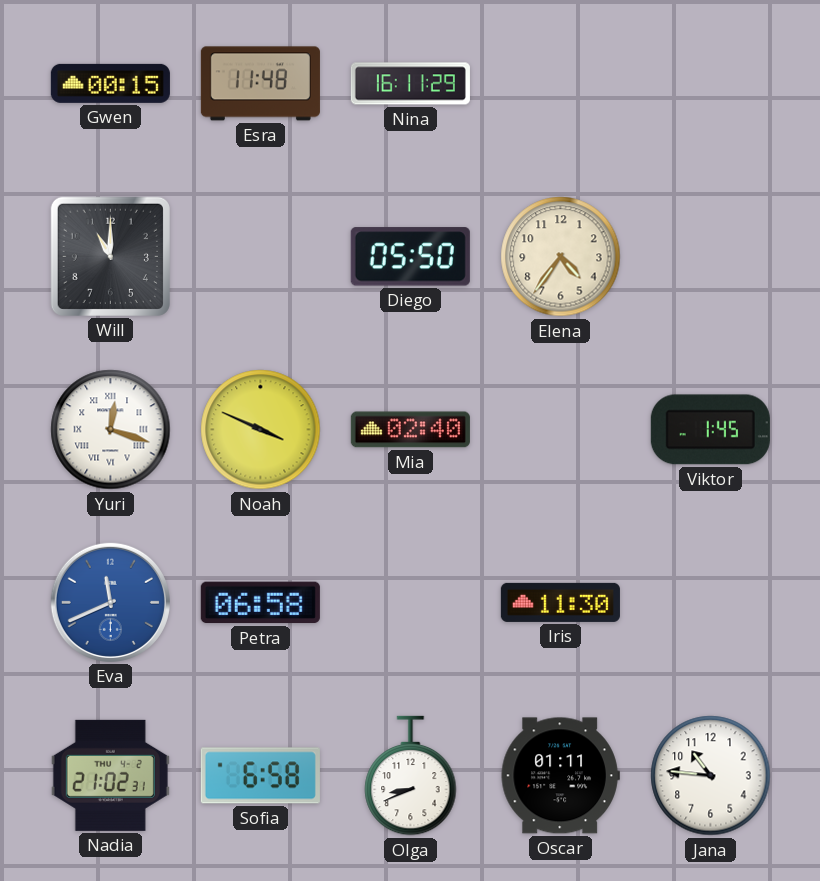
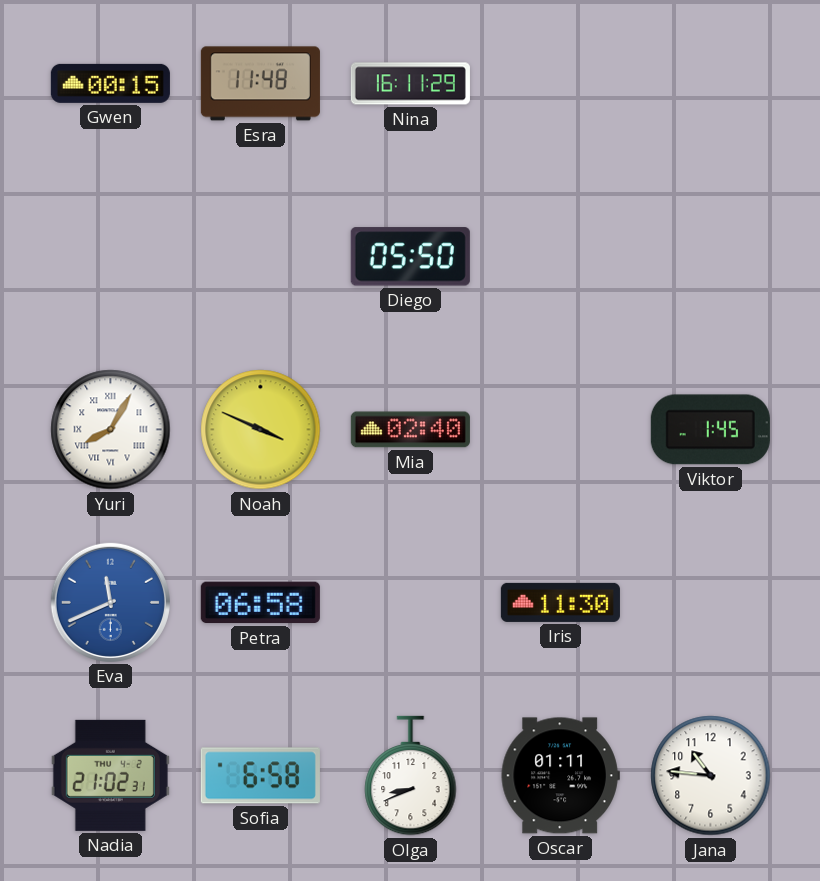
Will: 11:00 -> none
Elena: 4:36 -> none
Yuri: 12:18 -> 8:05
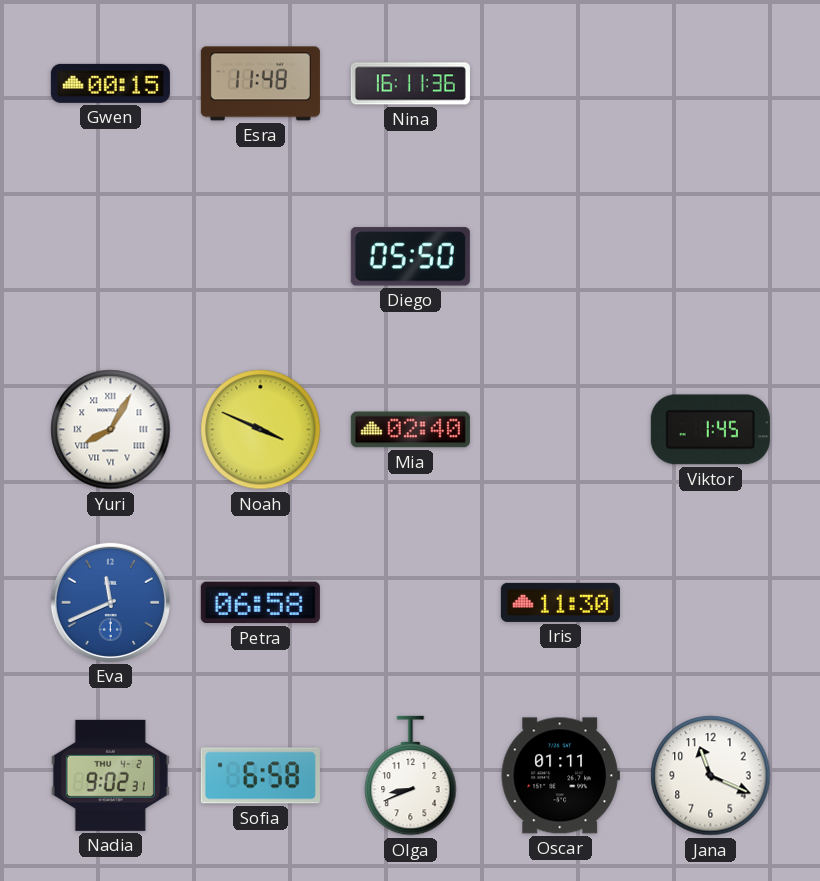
Nina: 16:11:29 -> 16:11:36
Nadia: 21:02 -> 9:02
Jana: 10:46 -> 11:19
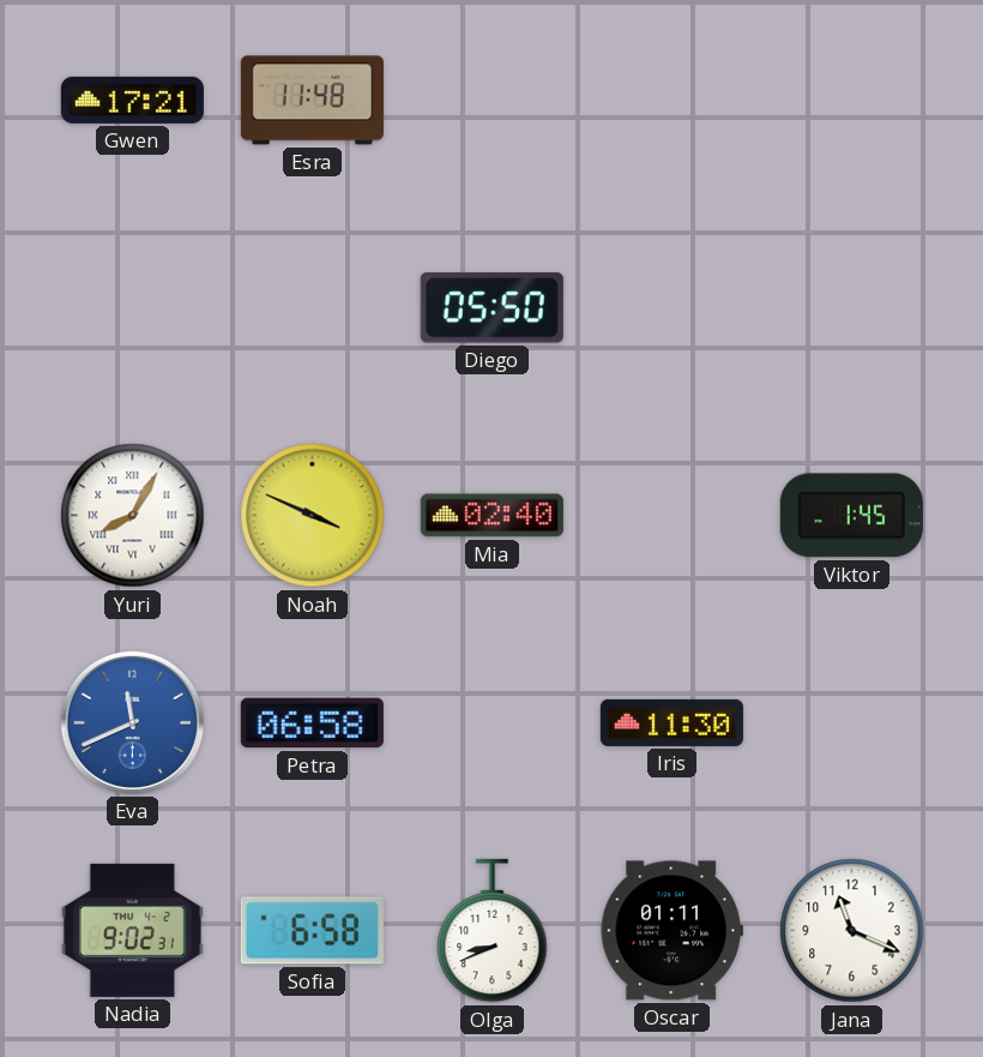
Gwen: 00:15 -> 17:21
Nina: 16:11 -> none
